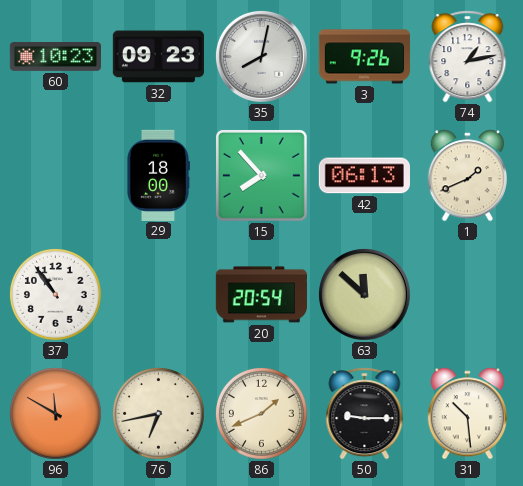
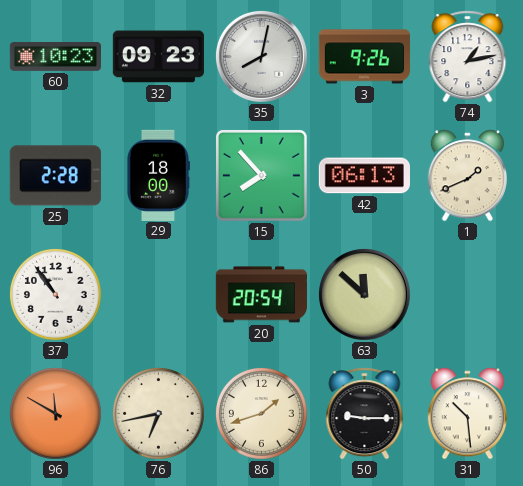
25: none -> 2:28
86: 1:41 -> 1:42
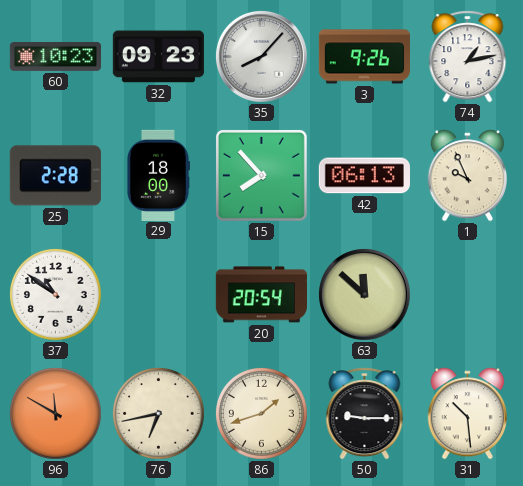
35: 8:02 -> 8:07
1: 1:41 -> 9:56
37: 10:54 -> 10:51
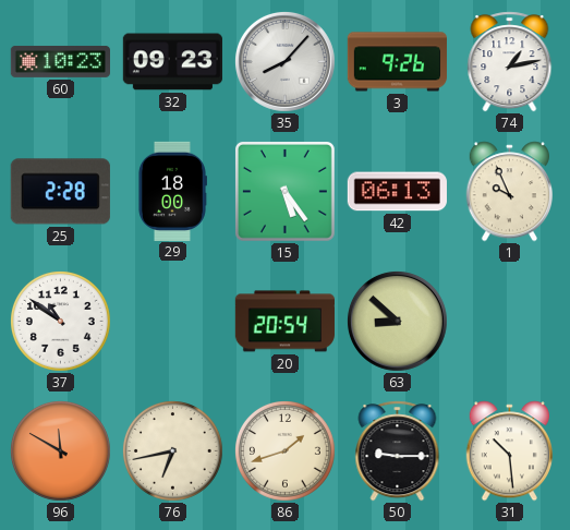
15: 7:53 -> 5:24
63: 11:52 -> 8:52
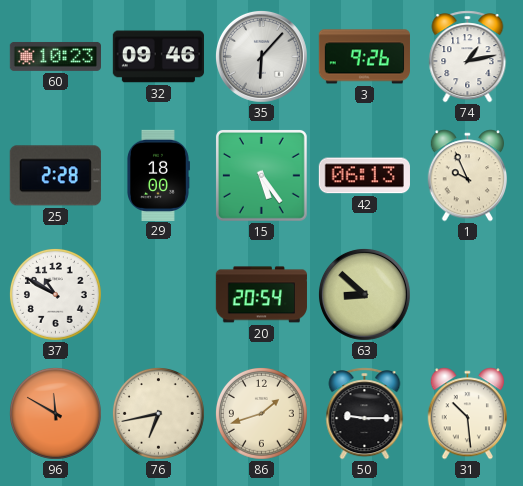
32: 09:23 -> 09:46
35: 8:07 -> 6:07
37: 10:51 -> 10:50
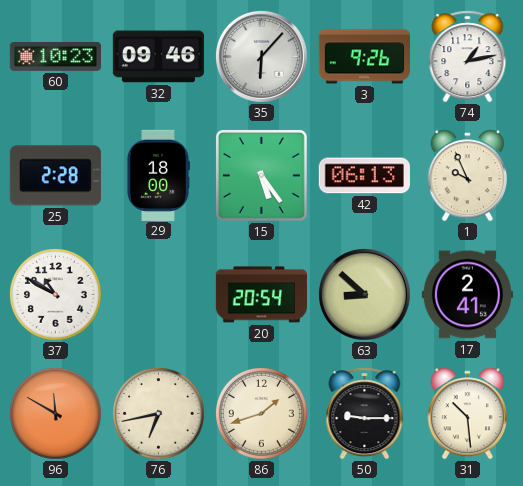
17: none -> 2:41
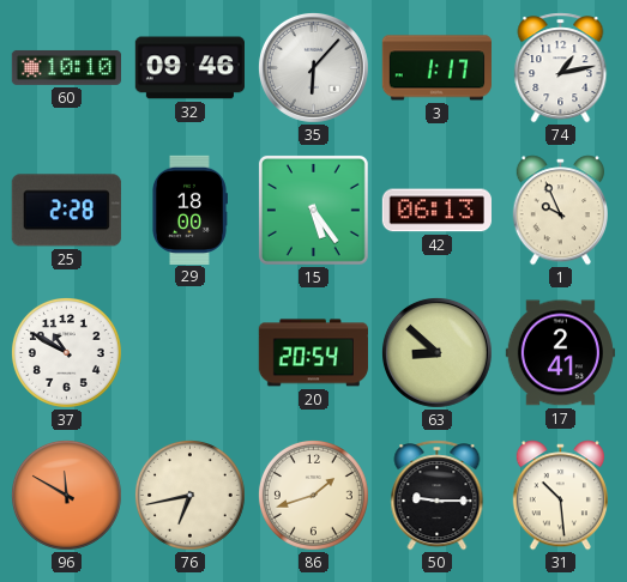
60: 10:23 -> 10:10
3: 9:26 -> 1:17
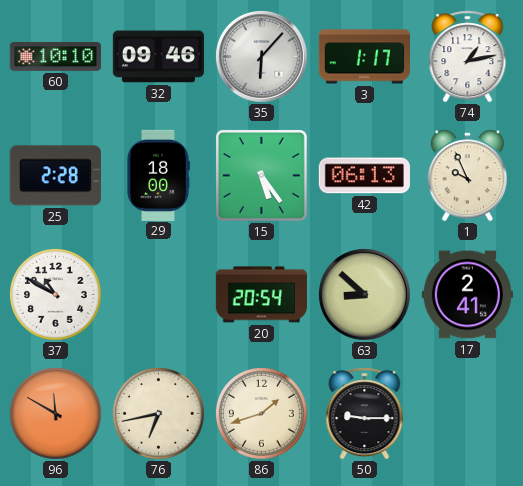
31: 10:29 -> none
